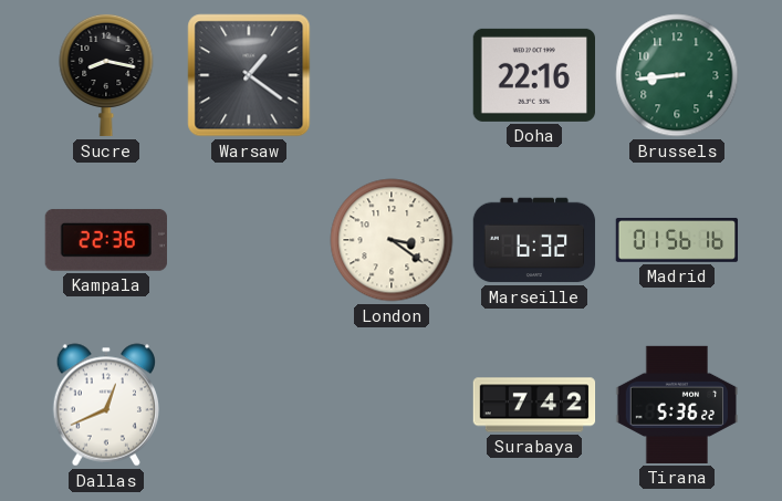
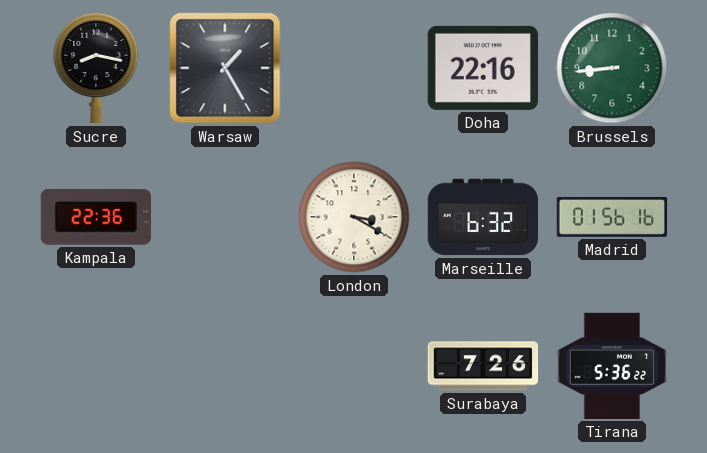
Warsaw: 1:21 -> 1:25
London: 3:21 -> 3:20
Dallas: 12:41 -> none
Surabaya: 7:42 -> 7:26
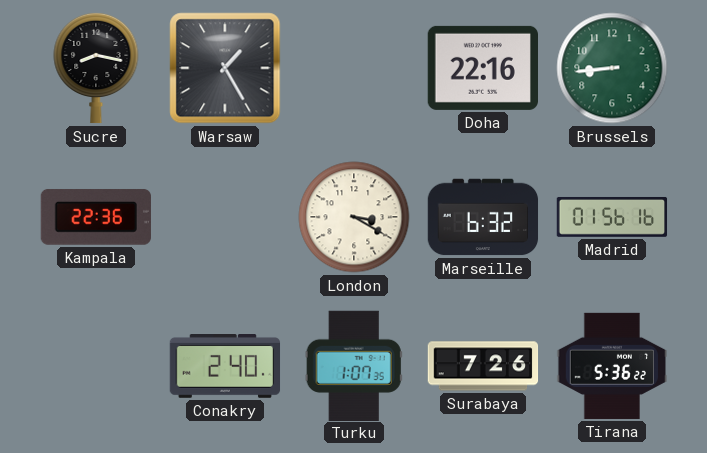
Conakry: none -> 2:40
Turku: none -> 1:07
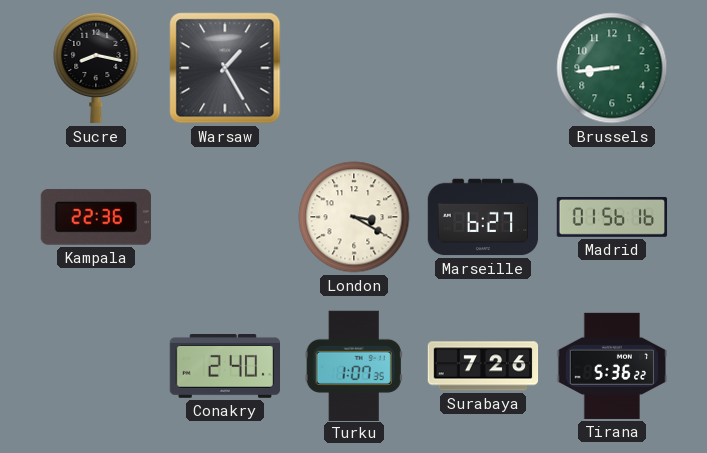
Doha: 22:16 -> none
Marseille: 6:32 -> 6:27
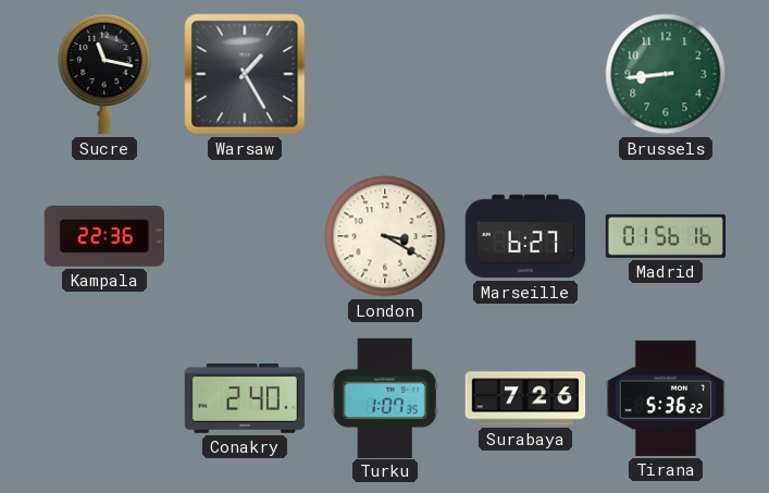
Sucre: 8:17 -> 11:17
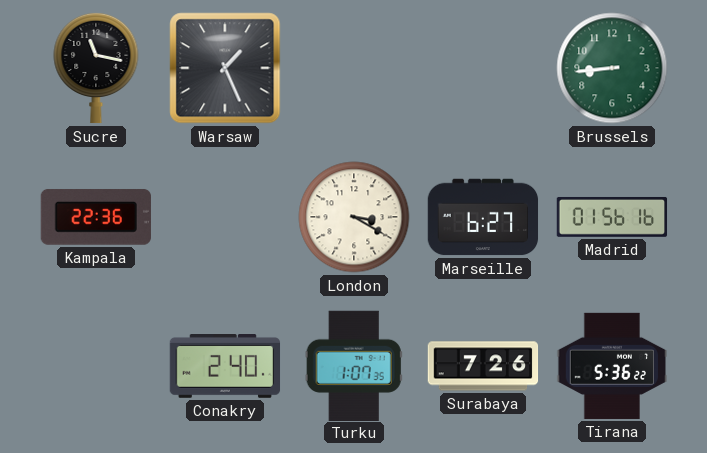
Warsaw: 1:25 -> 1:26
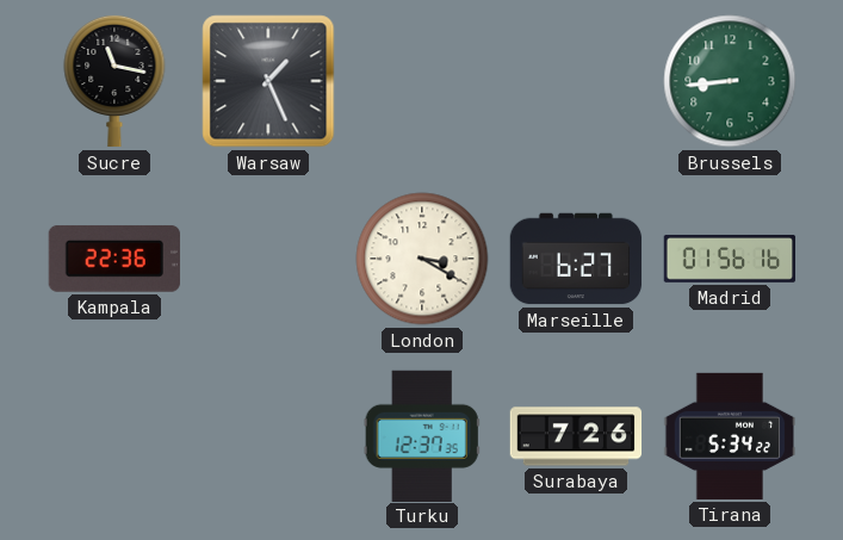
Conakry: 2:40 -> none
Turku: 1:07 -> 12:37
Tirana: 5:36 -> 5:34
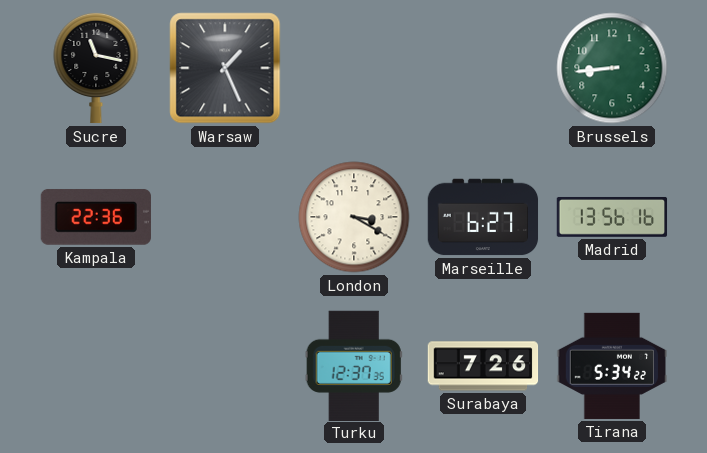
Madrid: 01:56 -> 13:56
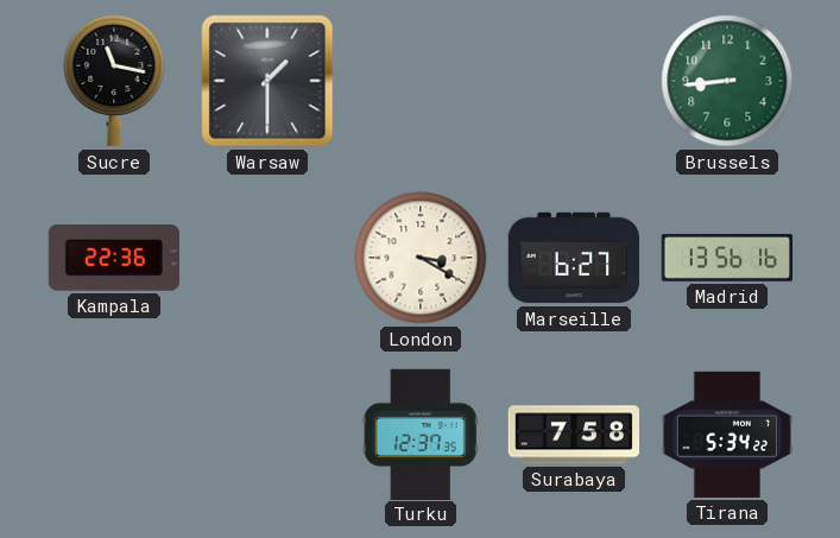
Warsaw: 1:26 -> 1:30
Surabaya: 7:26 -> 7:58
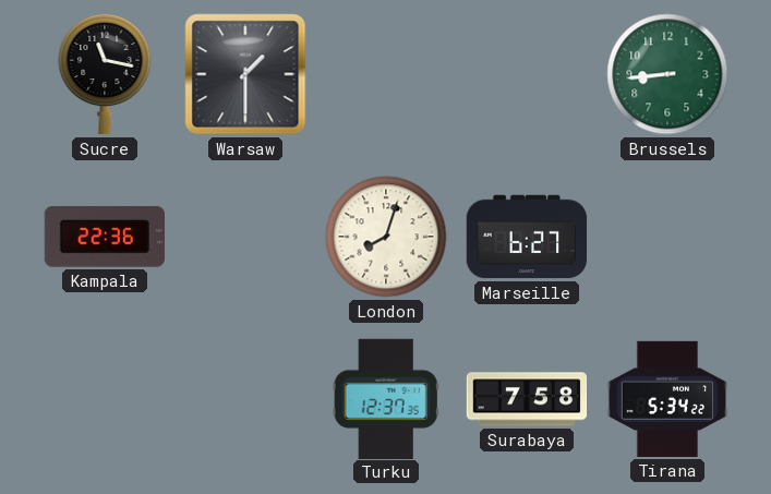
London: 3:20 -> 8:03
Madrid: 13:56 -> none
